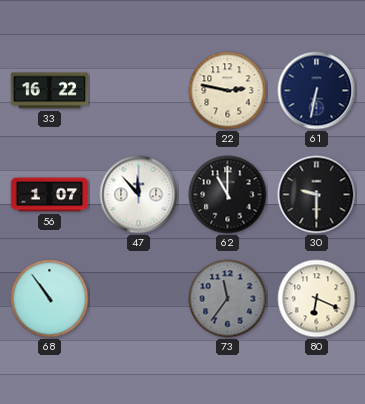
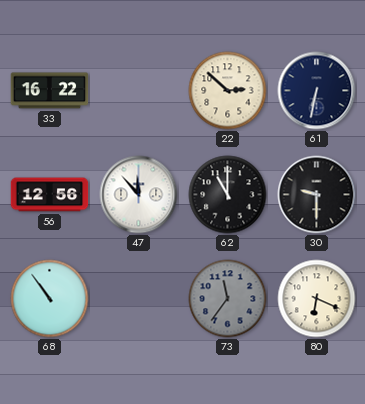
22: 2:47 -> 2:52
56: 1:07 -> 12:56
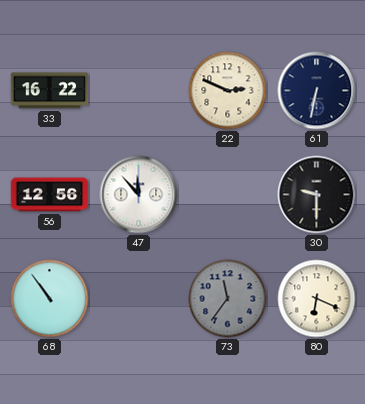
22: 2:52 -> 2:49
62: 11:00 -> none
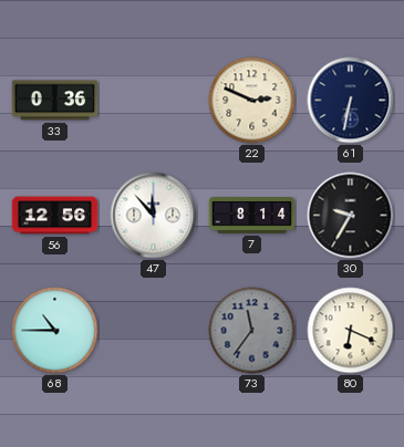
33: 16:22 -> 0:36
7: none -> 8:14
30: 9:30 -> 9:35
68: 10:54 -> 10:45
